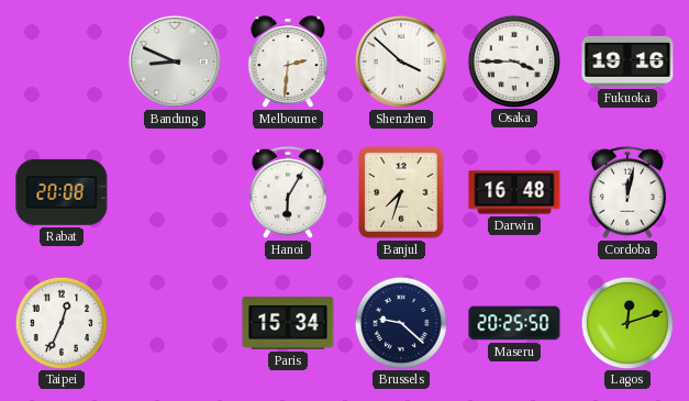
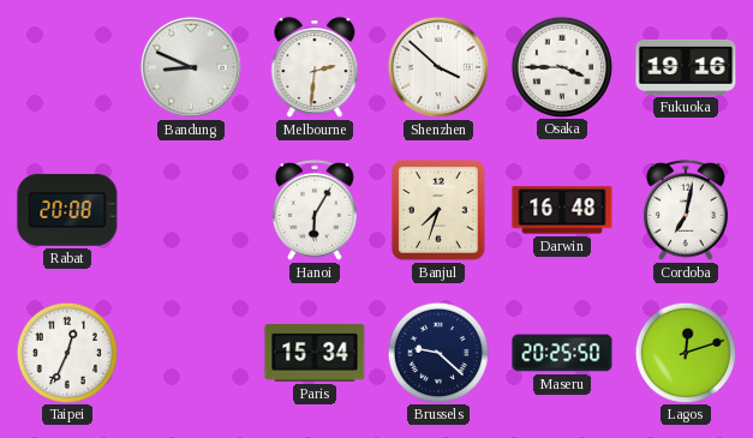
Cordoba: 12:02 -> 7:02
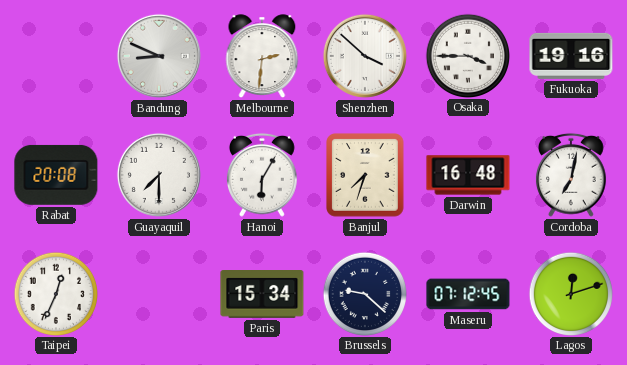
Guayaquil: none -> 7:30
Maseru: 20:25 -> 07:12
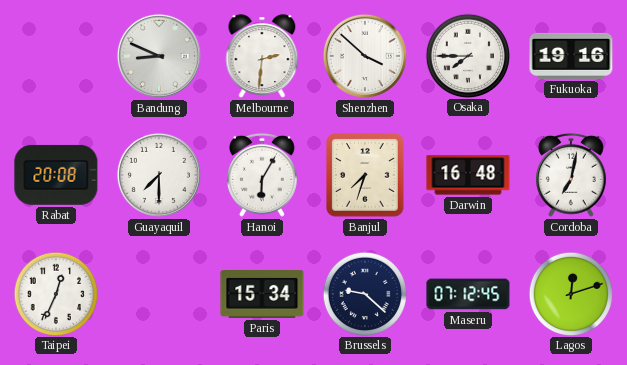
Osaka: 3:45 -> 7:45
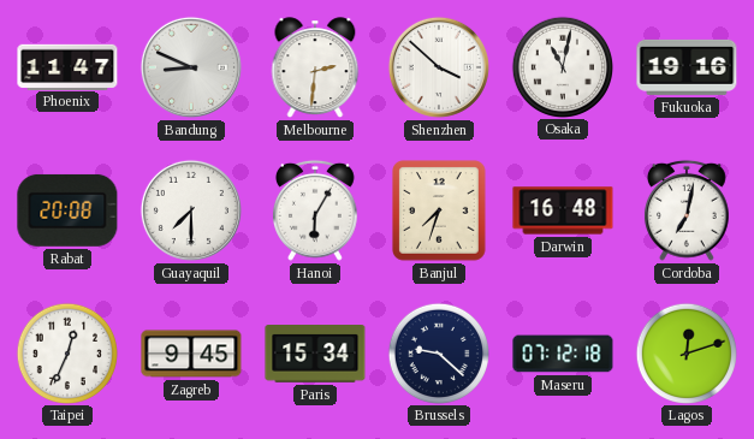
Phoenix: none -> 11:47
Osaka: 7:45 -> 11:02
Zagreb: none -> 9:45
Maseru: 07:12:45 -> 07:12:18
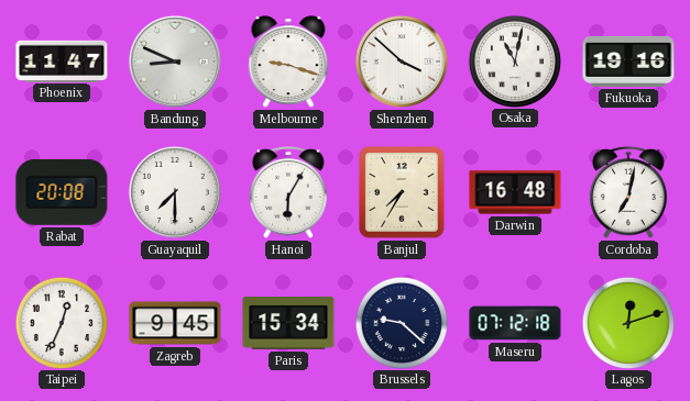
Melbourne: 2:31 -> 9:18
Banjul: 7:33 -> 7:35
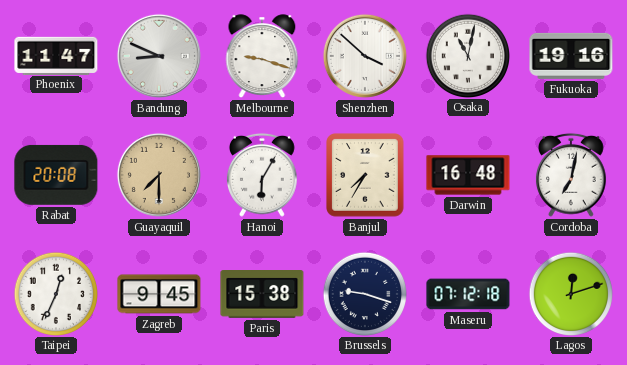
Guayaquil dial: white -> champagne
Paris: 15:34 -> 15:38
Brussels: 9:22 -> 9:18
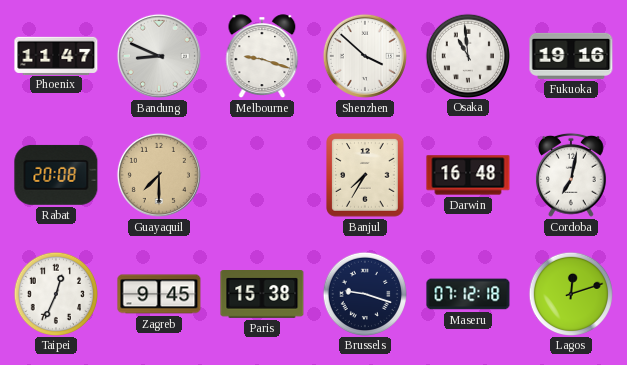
Osaka: 11:02 -> 10:59
Hanoi: 6:05 -> none
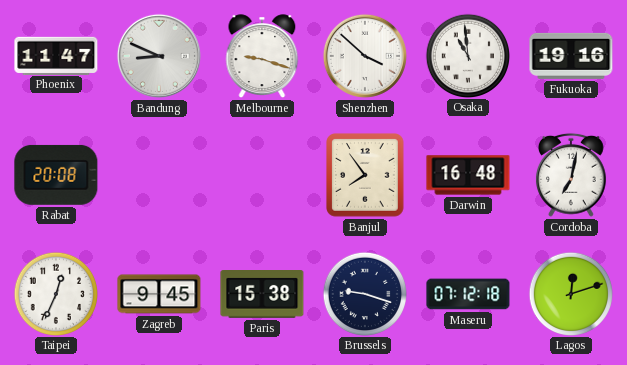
Guayaquil: 7:30 -> none
Banjul: 7:35 -> 7:54
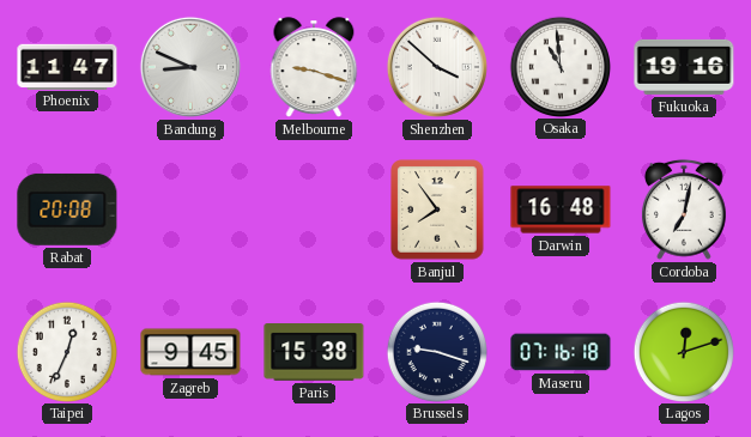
Maseru: 07:12 -> 07:16
